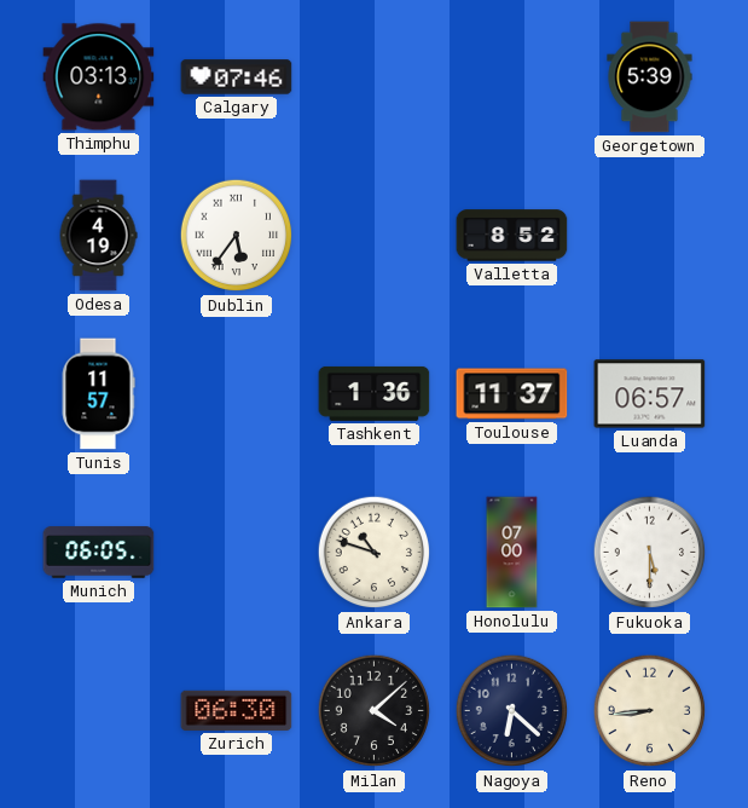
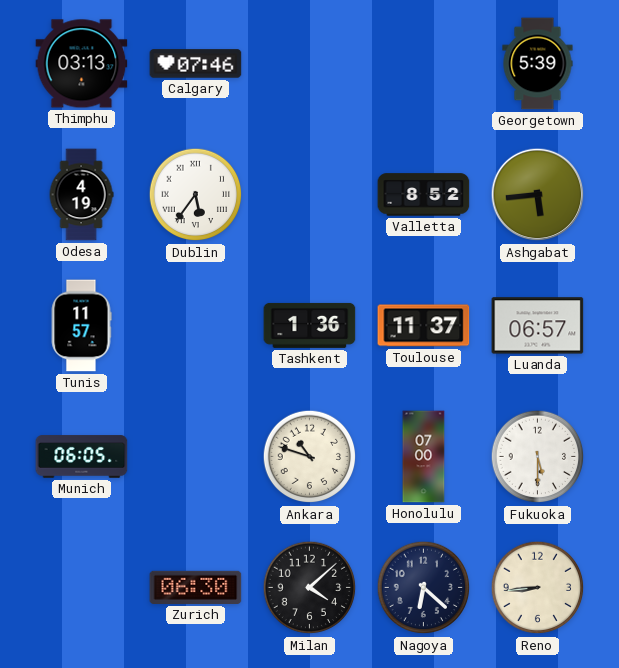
Ashgabat: none -> 5:44
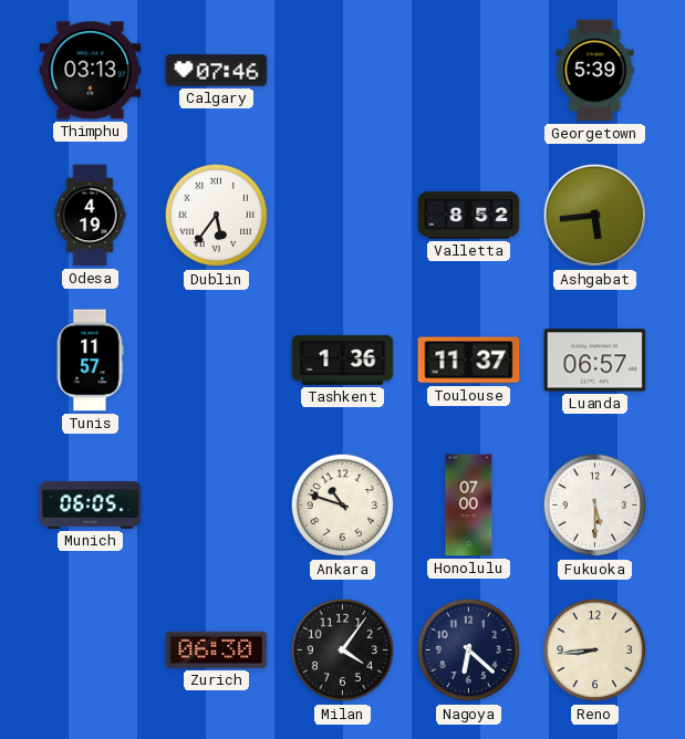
Milan: 4:08 -> 4:06
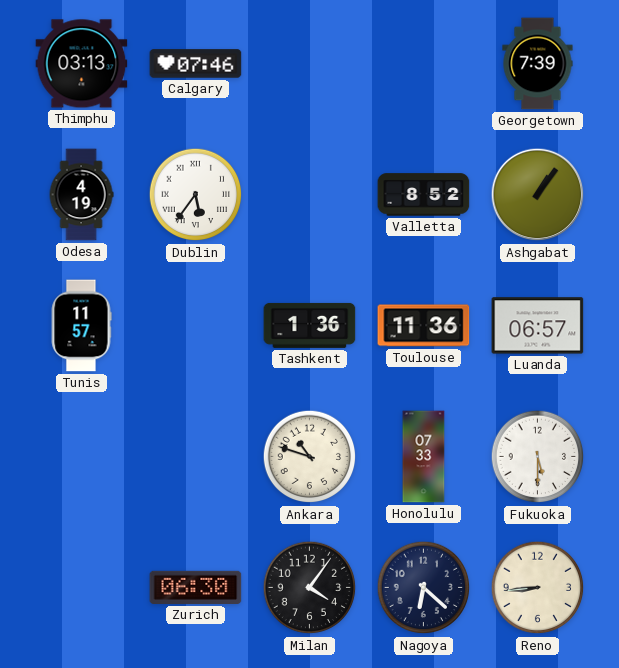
Georgetown: 5:39 -> 7:39
Ashgabat: 5:44 -> 1:06
Toulouse: 11:37 -> 11:36
Munich: 06:05 -> none
Honolulu: 07:00 -> 07:33
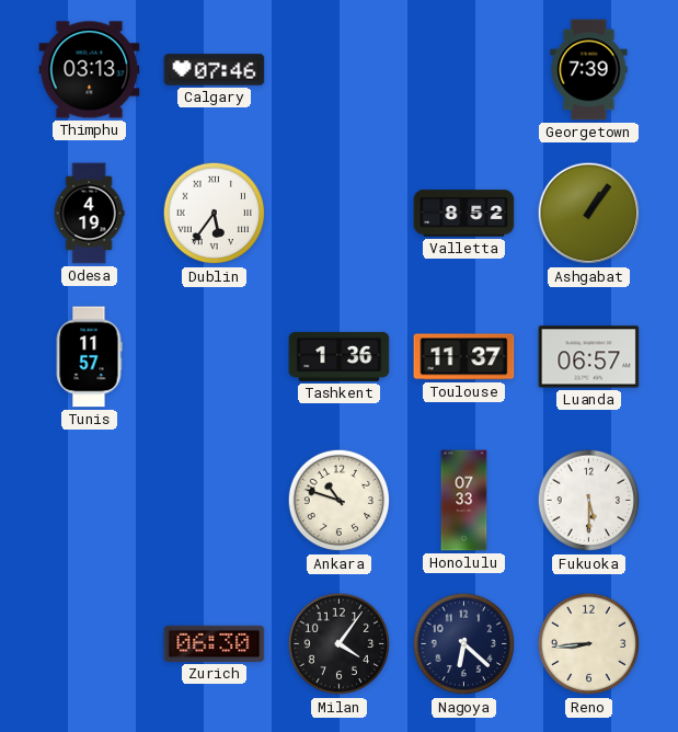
Toulouse: 11:36 -> 11:37
